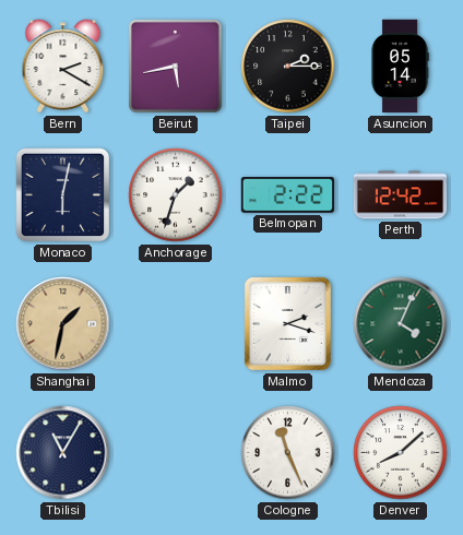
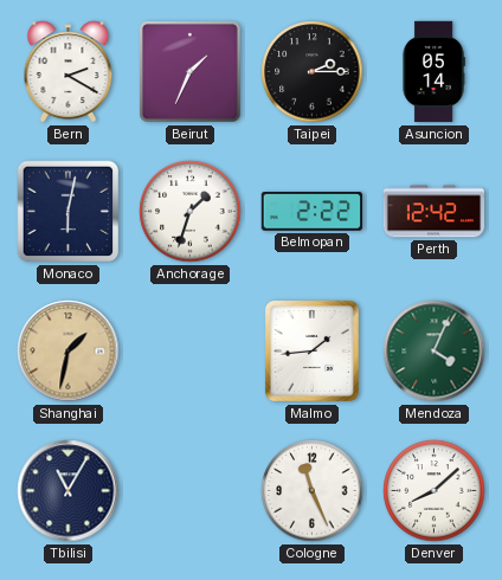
Beirut: 5:43 -> 1:34
Malmo: 2:18 -> 1:44
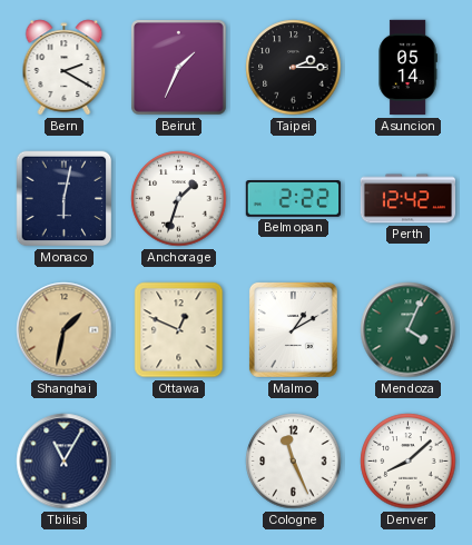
Ottawa: none -> 12:49
Malmo: 1:44 -> 1:10
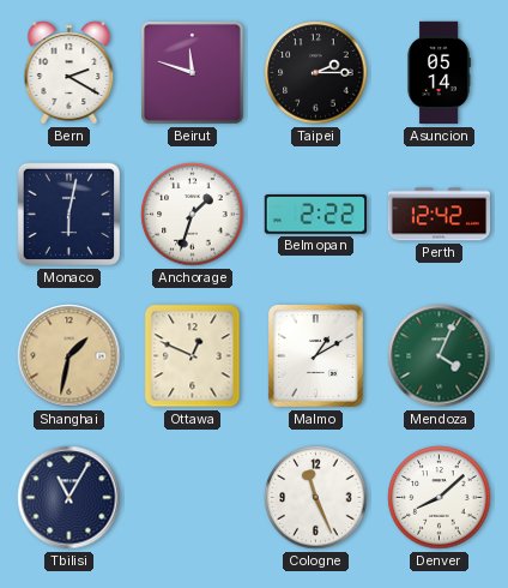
Beirut: 1:34 -> 11:48
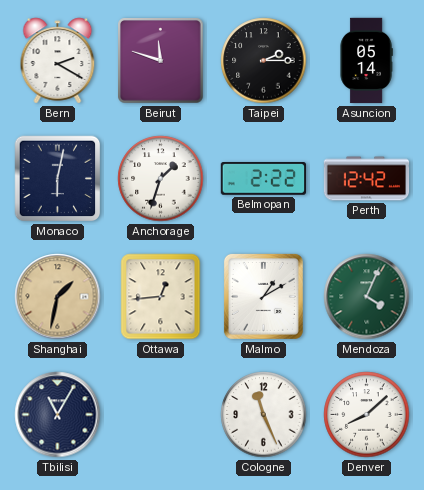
Ottawa: 12:49 -> 12:44
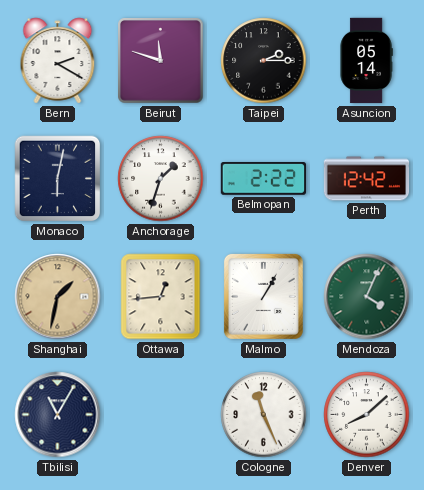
Malmo: 1:10 -> 1:05
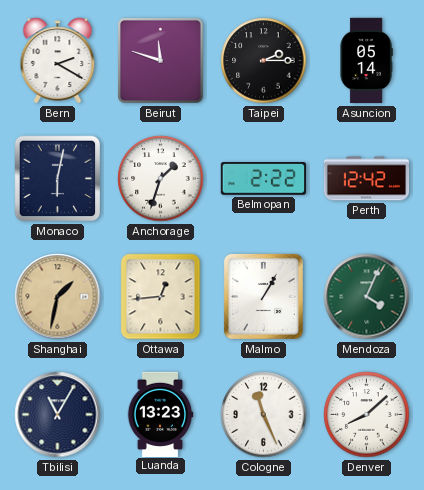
Luanda: none -> 13:23
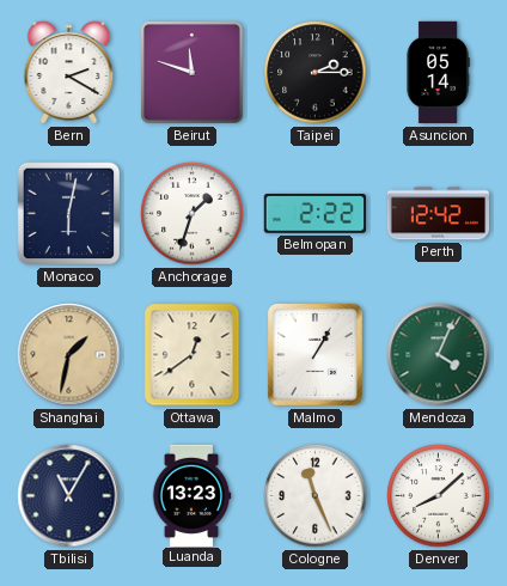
Ottawa: 12:44 -> 12:39
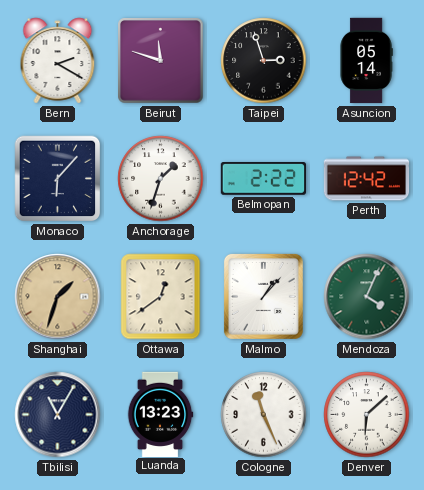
Taipei: 2:15 -> 2:57
Monaco: 6:02 -> 6:07
Shanghai: 1:32 -> 1:33
Malmo: 1:05 -> 1:07
Denver: 8:08 -> 6:08
